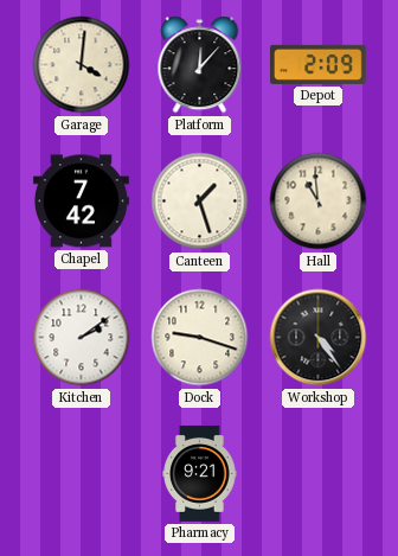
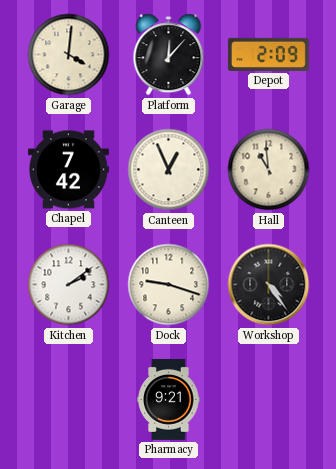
Canteen: 1:27 -> 12:56
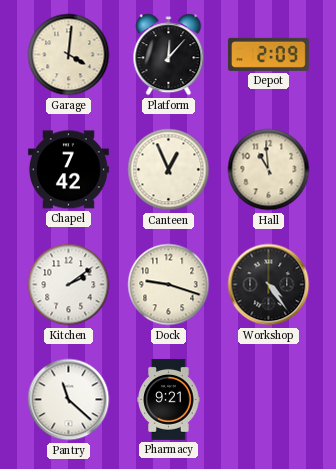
Pantry: none -> 11:22
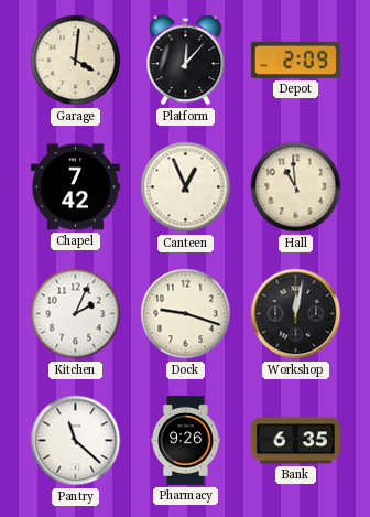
Kitchen: 2:09 -> 2:04
Workshop: 4:24 -> 12:02
Pharmacy: 9:21 -> 9:26
Bank: none -> 6:35
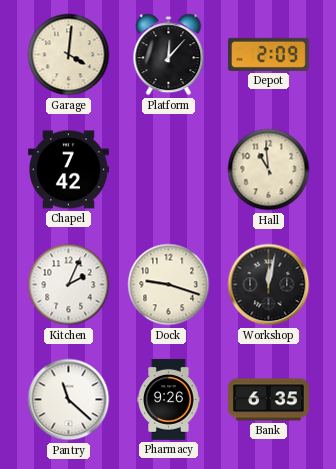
Canteen: 12:56 -> none
